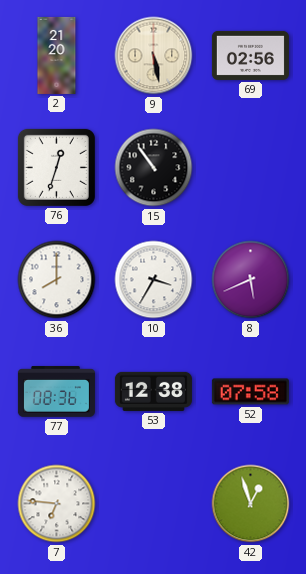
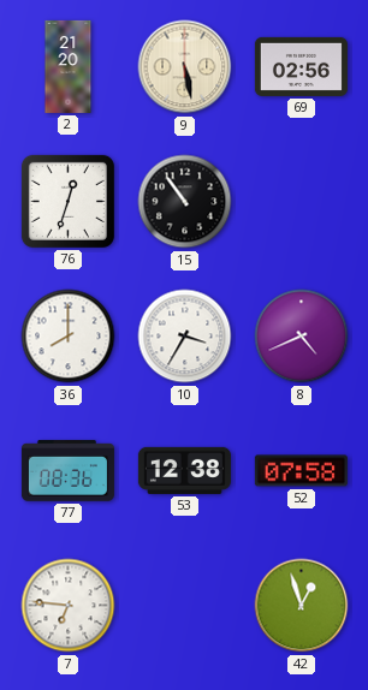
8: 5:41 -> 4:41
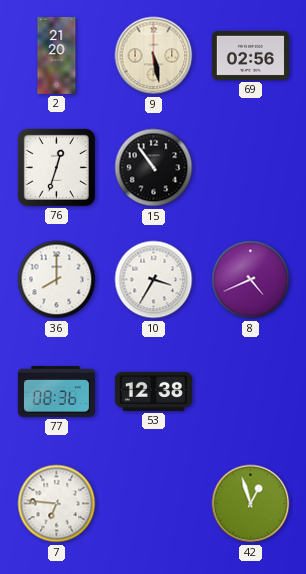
52: 07:58 -> none
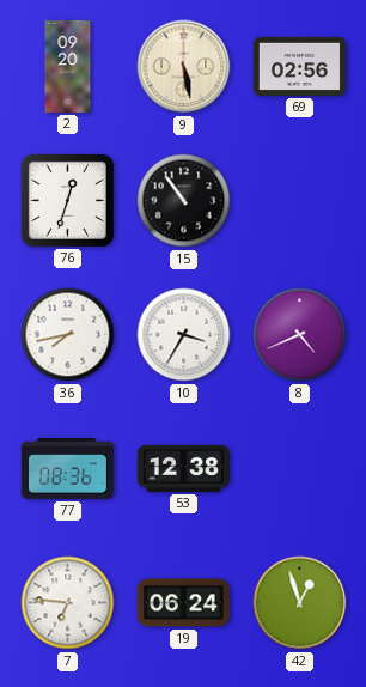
2: 21:20 -> 09:20
36: 8:00 -> 7:43
19: none -> 06:24
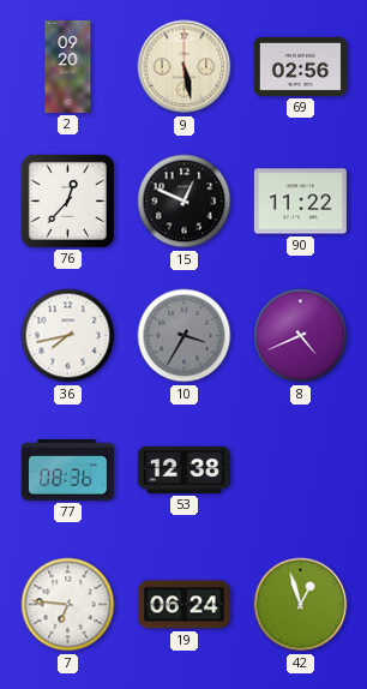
76: 12:33 -> 12:37
15: 10:54 -> 12:49
90: none -> 11:22
10 dial: white -> grey
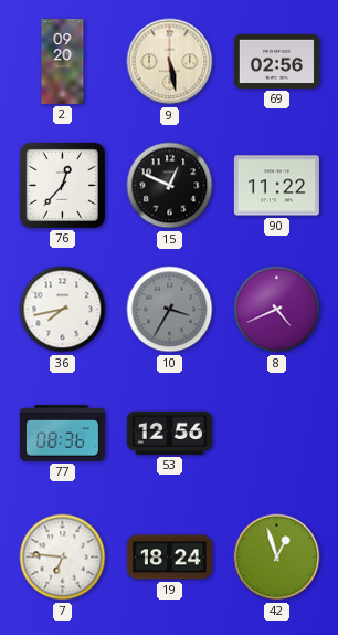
53: 12:38 -> 12:56
19: 06:24 -> 18:24
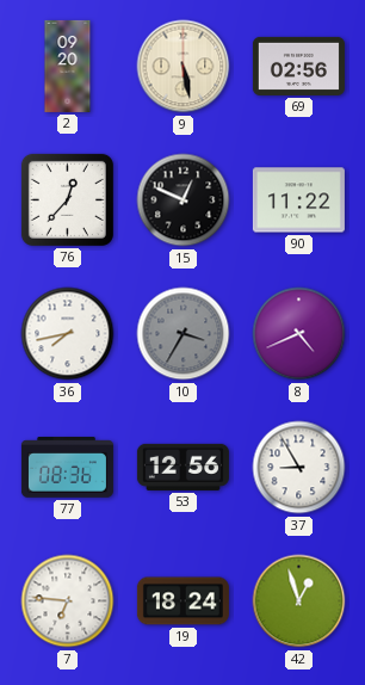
37: none -> 8:55
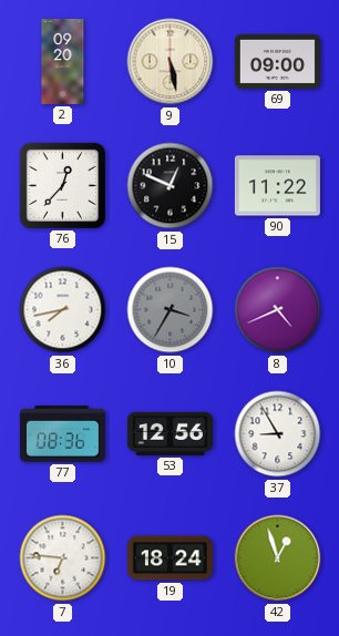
69: 02:56 -> 09:00
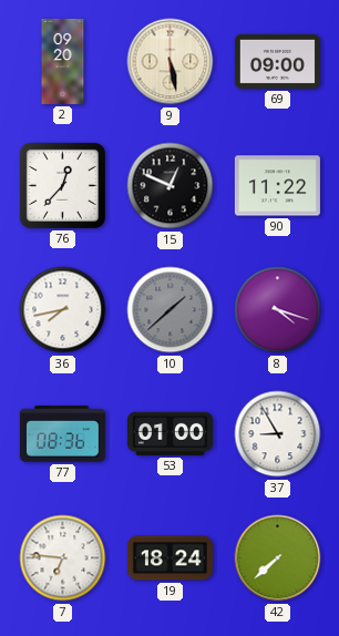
10: 3:35 -> 1:38
8: 4:41 -> 4:18
53: 12:56 -> 01:00
42: 12:57 -> 7:38
